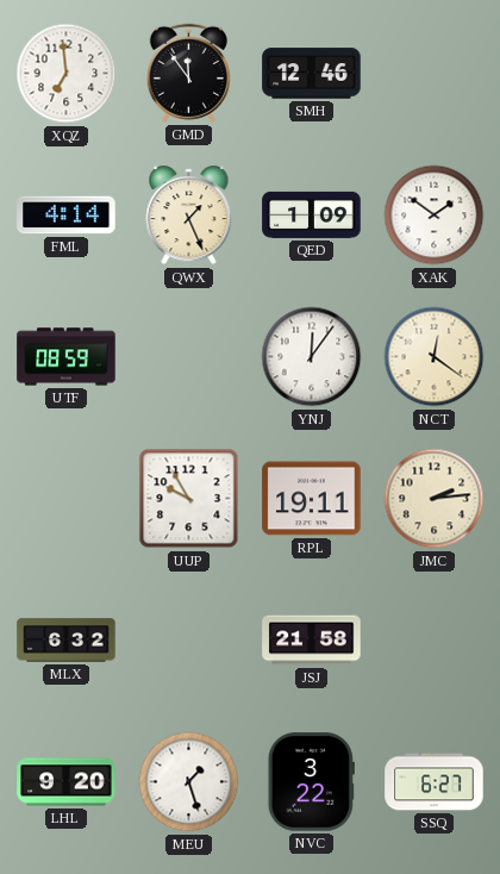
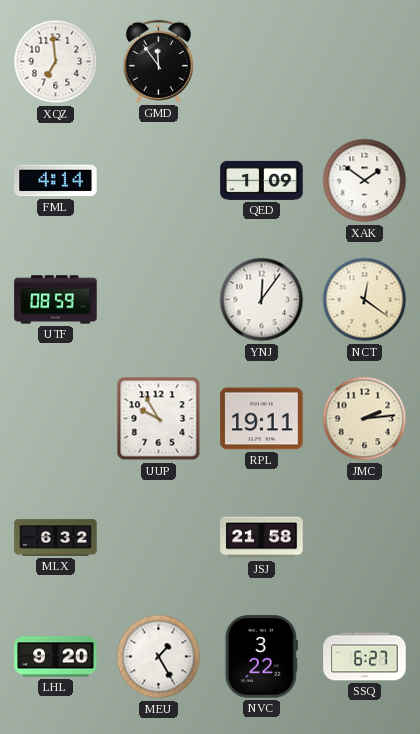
SMH: 12:46 -> none
QWX: 1:26 -> none
MEU: 1:27 -> 1:25
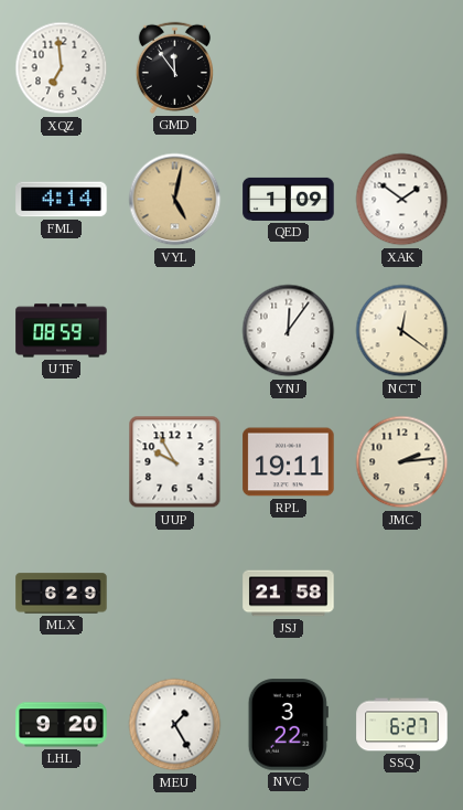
VYL: none -> 5:02
MLX: 6:32 -> 6:29
